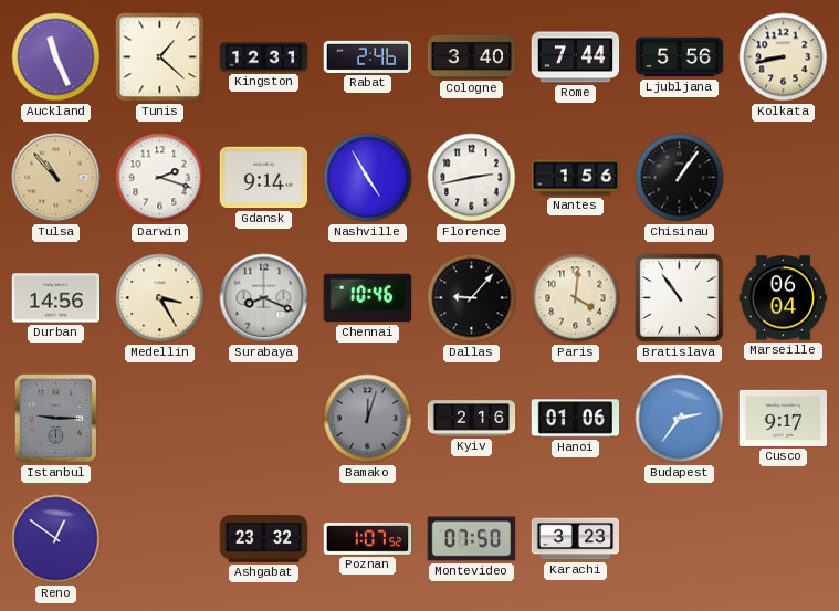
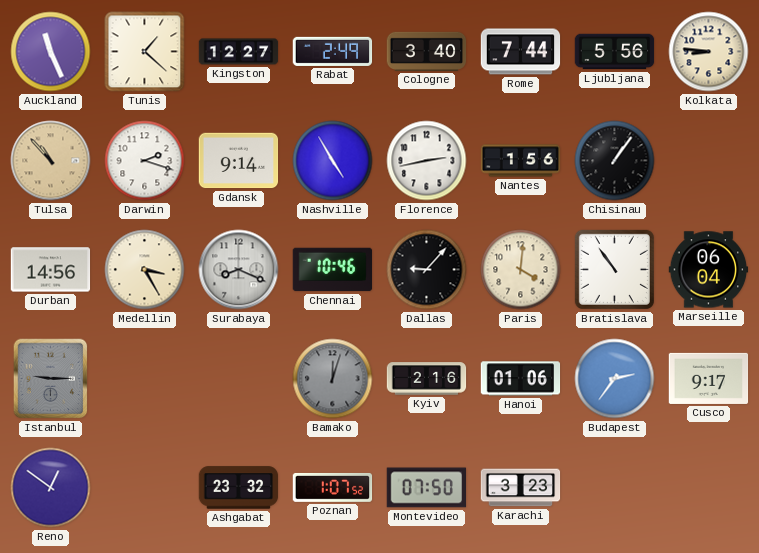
Kingston: 12:31 -> 12:27
Rabat: 2:46 -> 2:49
Kolkata: 8:43 -> 8:46
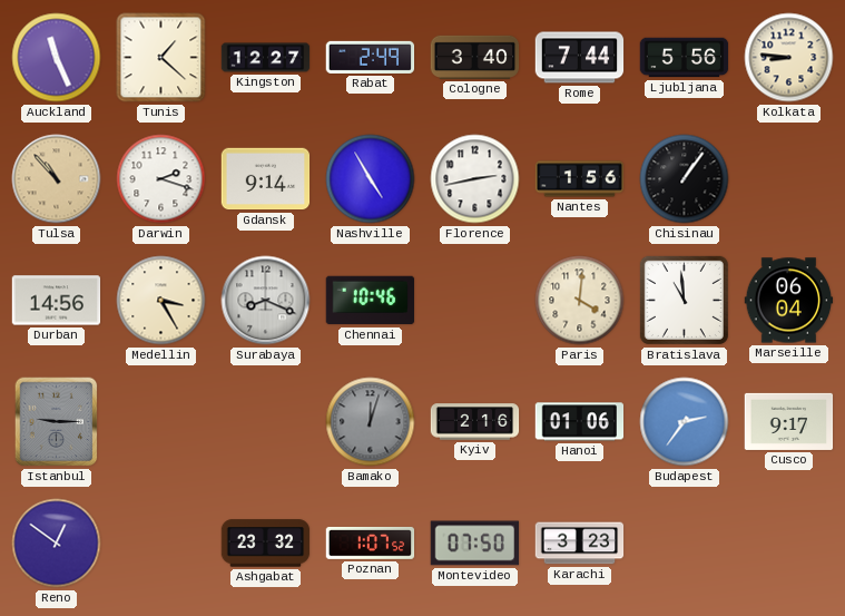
Dallas: 9:07 -> none
Bratislava: 10:54 -> 10:59
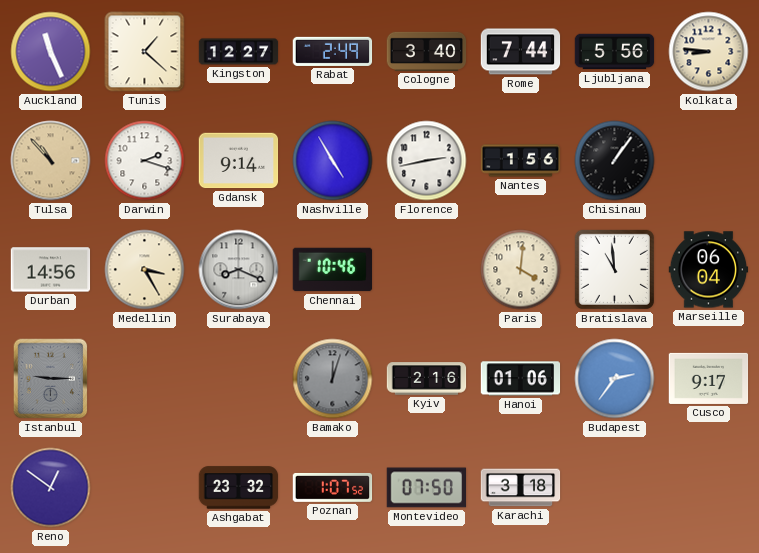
Karachi: 3:23 -> 3:18
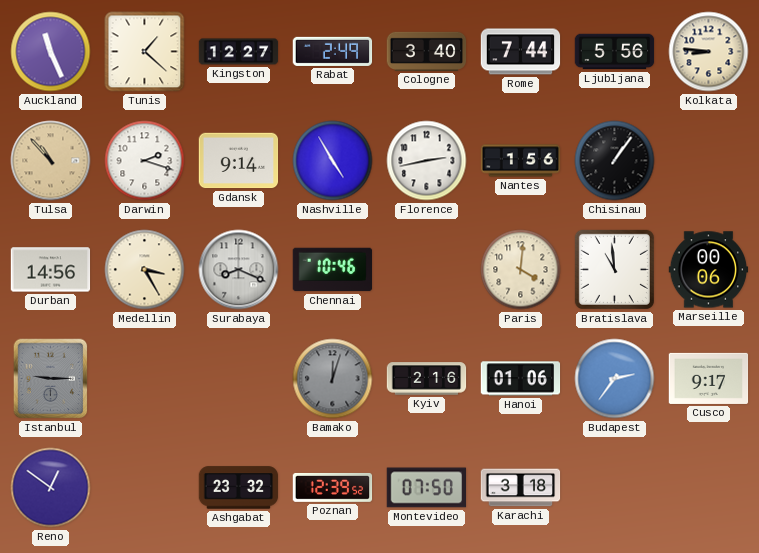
Marseille: 06:04 -> 00:06
Poznan: 1:07 -> 12:39
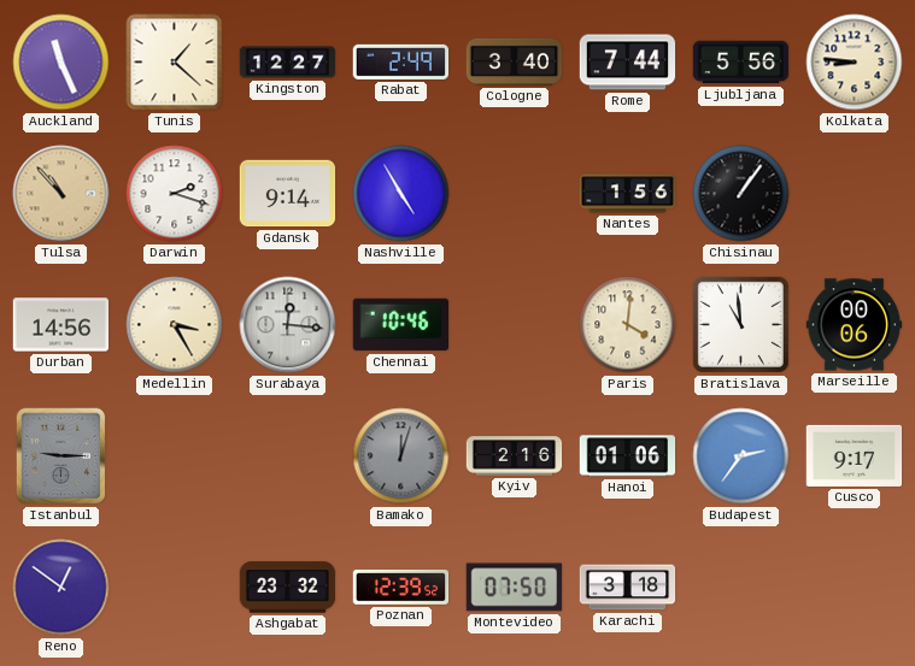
Florence: 2:43 -> none
Surabaya: 8:19 -> 12:16
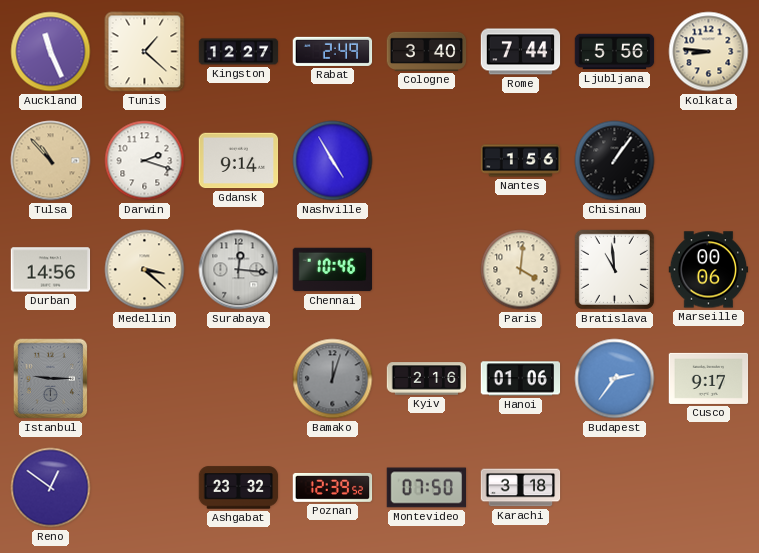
Medellin: 3:25 -> 3:22
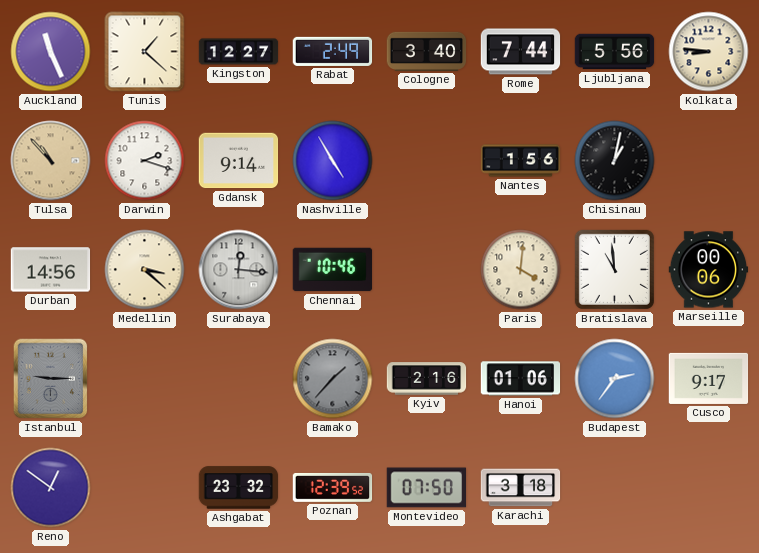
Chisinau: 1:06 -> 1:02
Bamako: 12:03 -> 1:37
